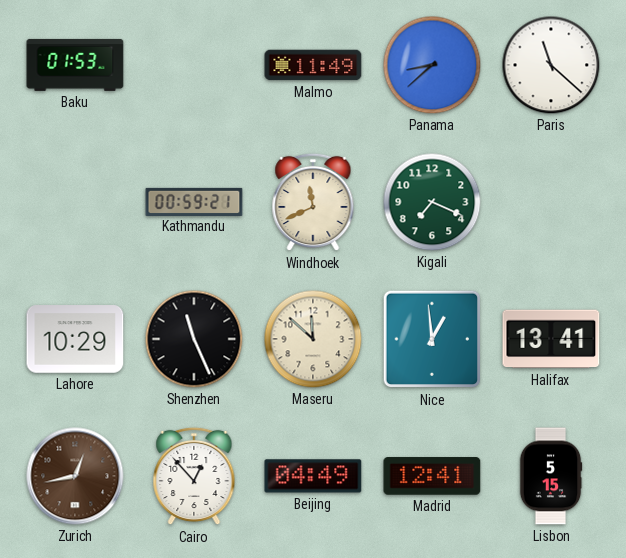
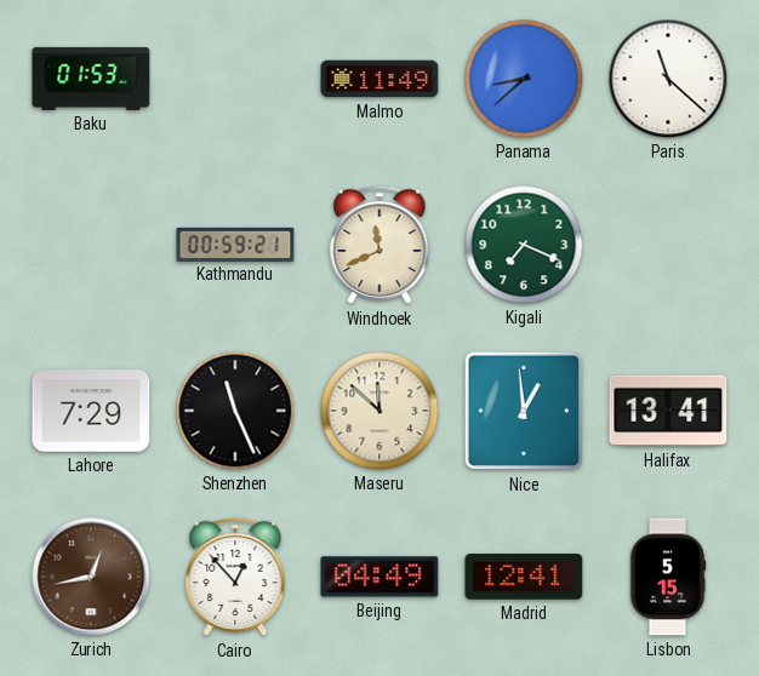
Lahore: 10:29 -> 7:29
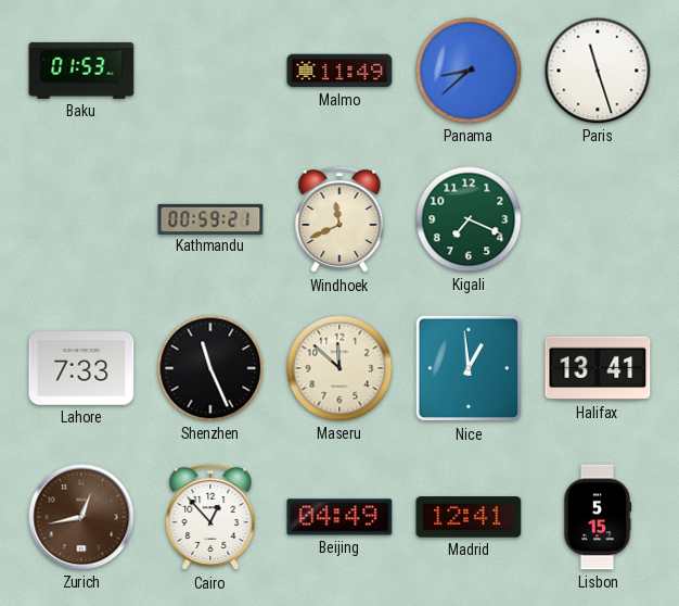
Paris: 11:22 -> 11:27
Lahore: 7:29 -> 7:33
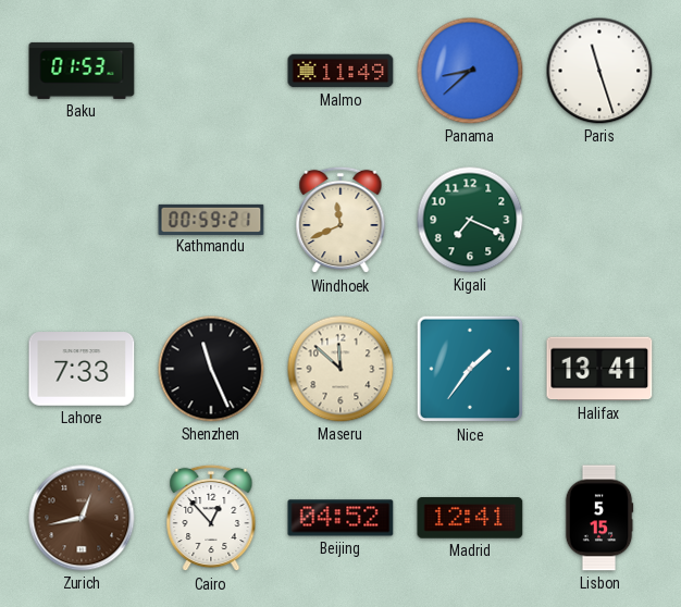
Nice: 12:59 -> 1:36
Beijing: 04:49 -> 04:52
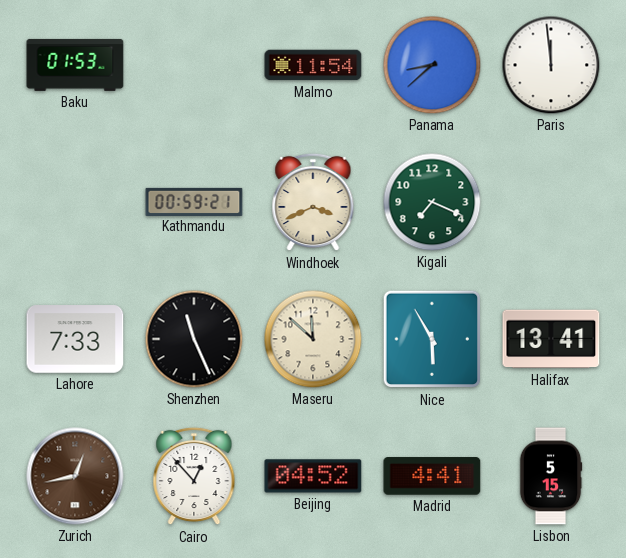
Malmo: 11:49 -> 11:54
Paris: 11:27 -> 11:59
Windhoek: 11:41 -> 3:41
Nice: 1:36 -> 5:55
Madrid: 12:41 -> 4:41
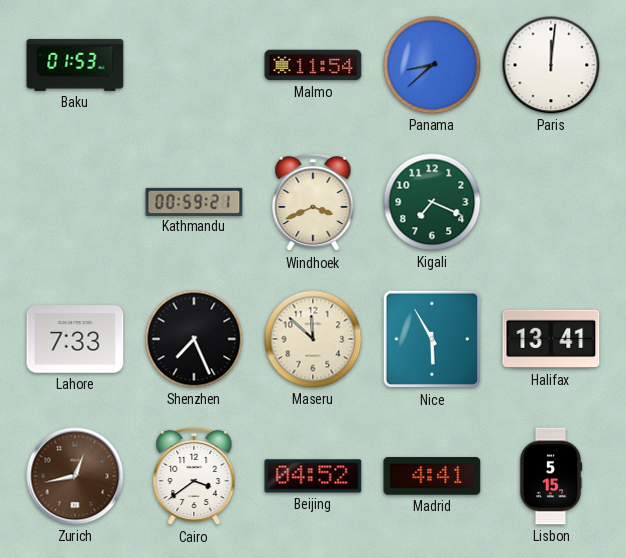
Paris: 11:59 -> 12:01
Shenzhen: 11:26 -> 7:26
Cairo: 12:53 -> 3:39
